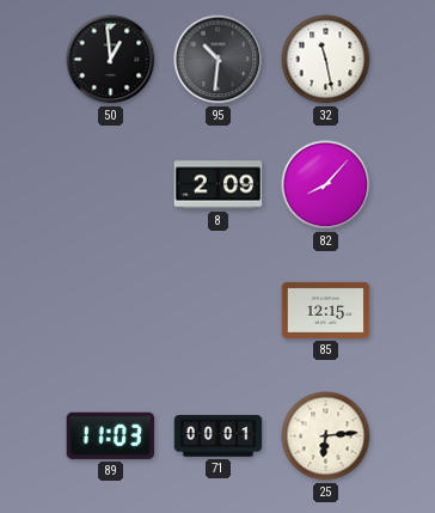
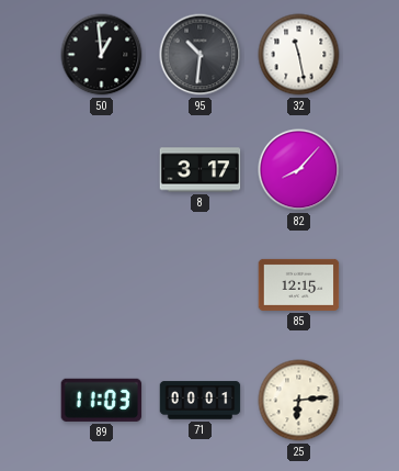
8: 2:09 -> 3:17
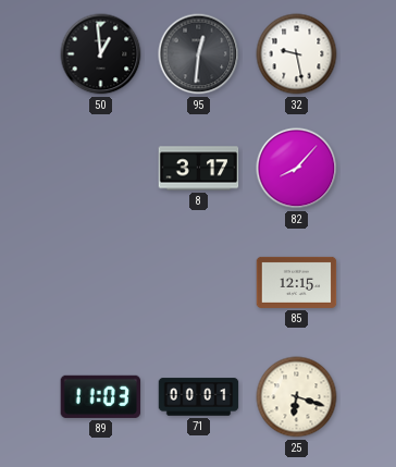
95: 10:31 -> 12:31
32: 11:28 -> 9:28
25: 6:14 -> 6:18
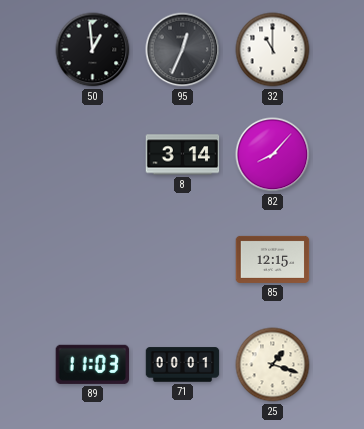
95: 12:31 -> 12:34
32: 9:28 -> 11:00
8: 3:17 -> 3:14
25: 6:18 -> 1:18
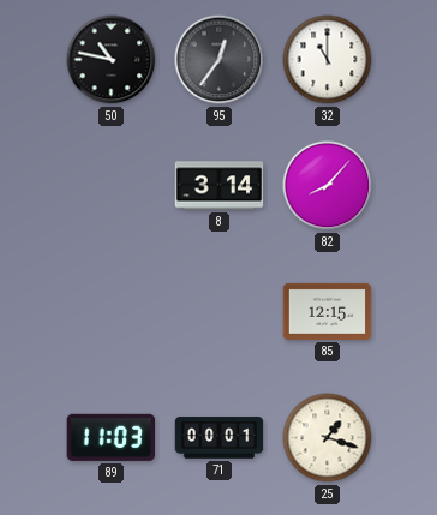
50: 12:59 -> 10:47
95: 12:34 -> 12:36
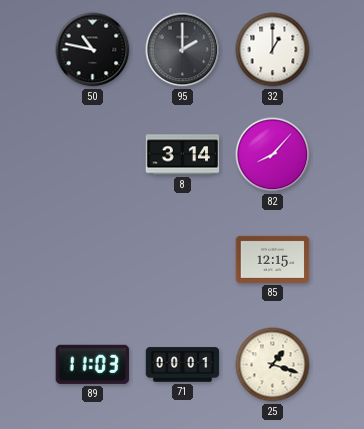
95: 12:36 -> 2:00
32: 11:00 -> 1:00
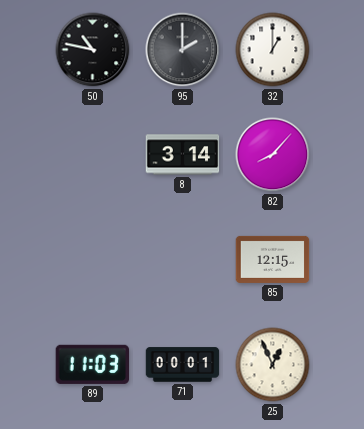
25: 1:18 -> 12:56
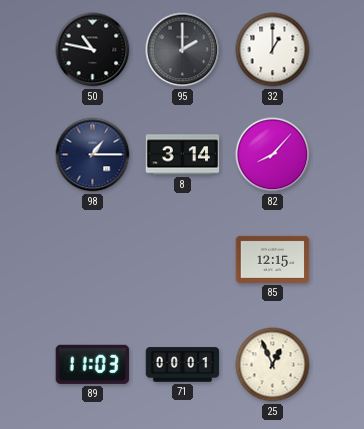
98: none -> 1:15
